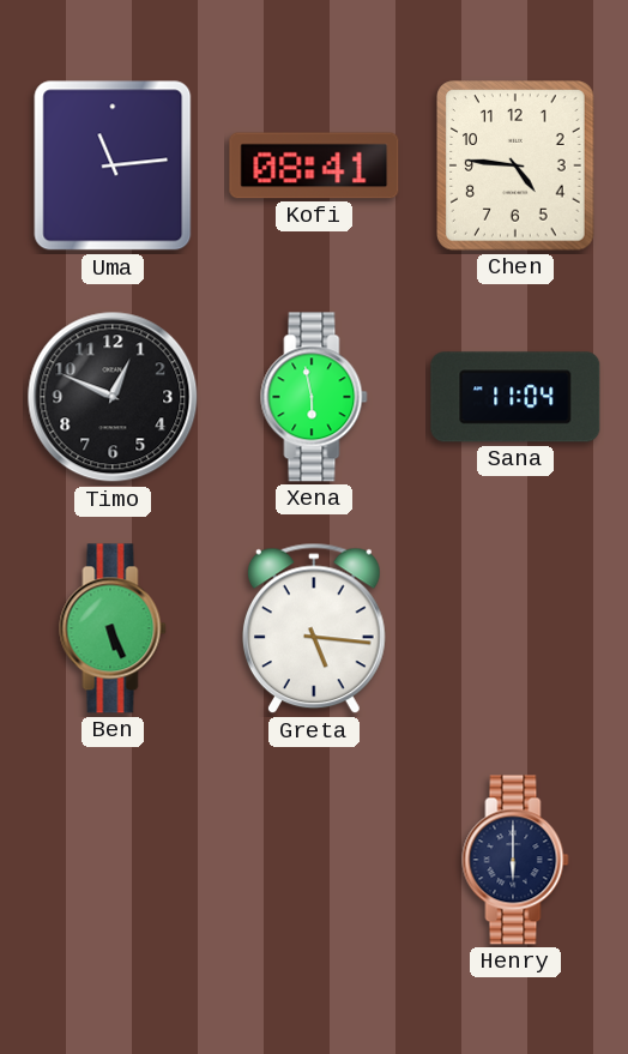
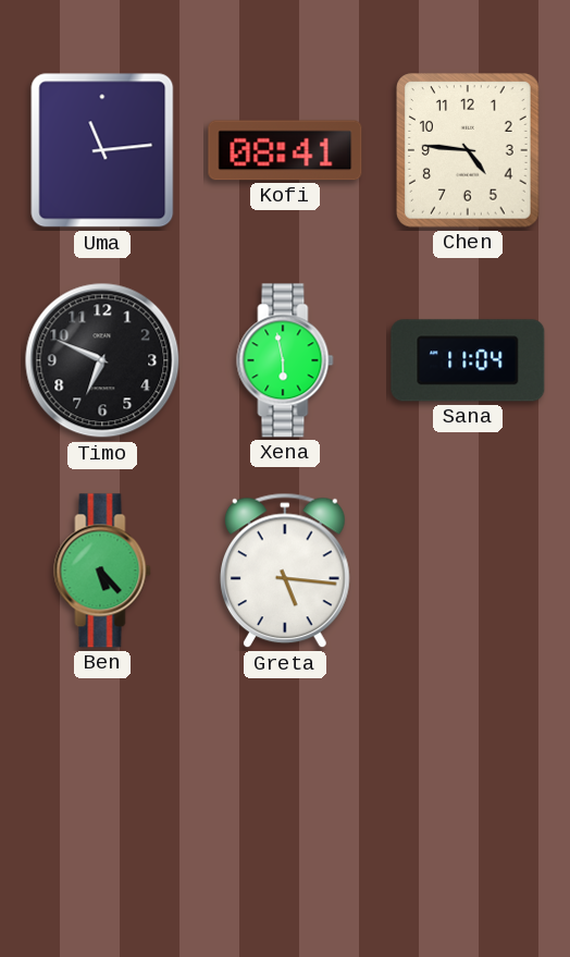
Timo: 12:49 -> 6:49
Ben: 5:26 -> 5:23
Henry: 6:00 -> none
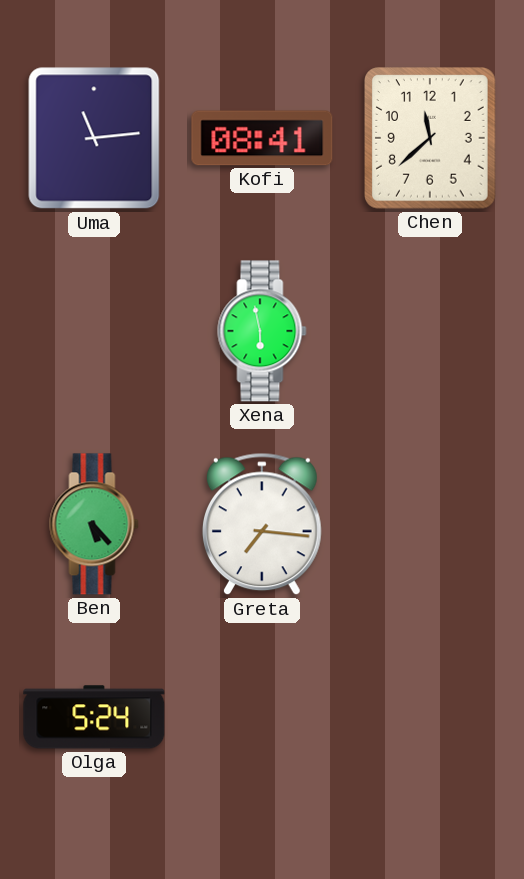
Chen: 4:46 -> 11:38
Timo: 6:49 -> none
Sana: 11:04 -> none
Greta: 5:16 -> 7:16
Olga: none -> 5:24
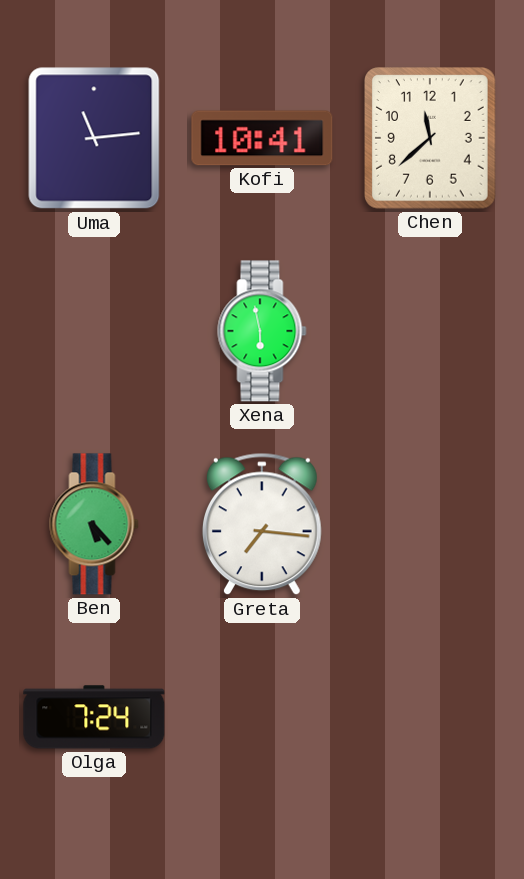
Kofi: 08:41 -> 10:41
Olga: 5:24 -> 7:24
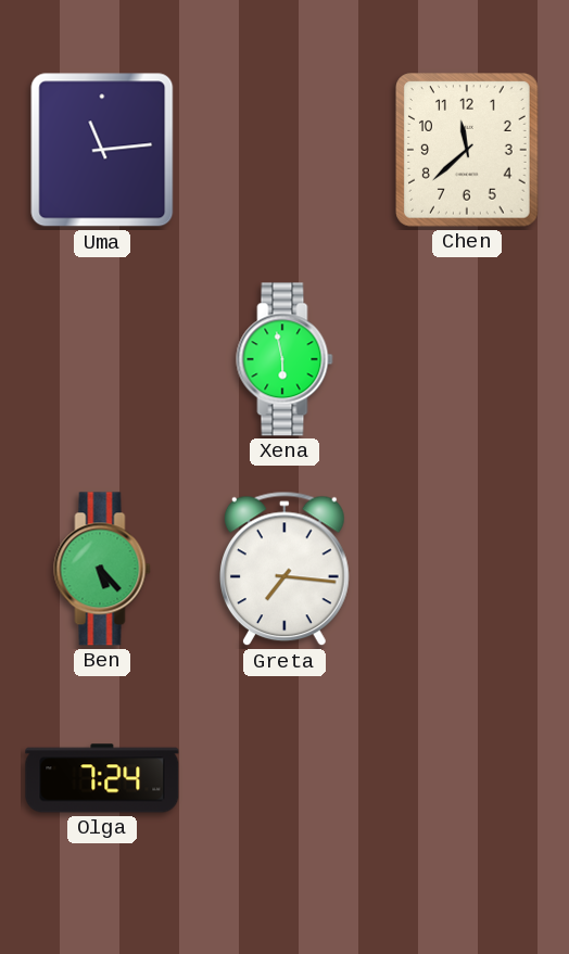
Kofi: 10:41 -> none
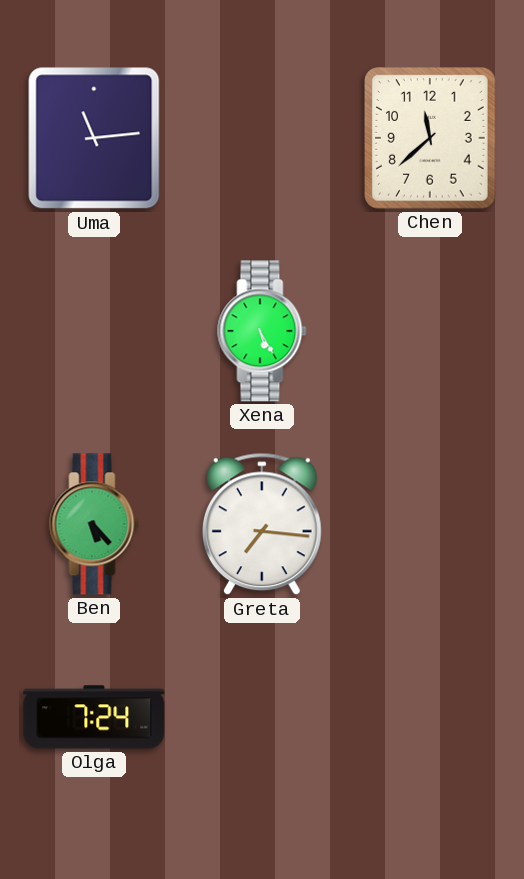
Xena: 5:58 -> 5:25
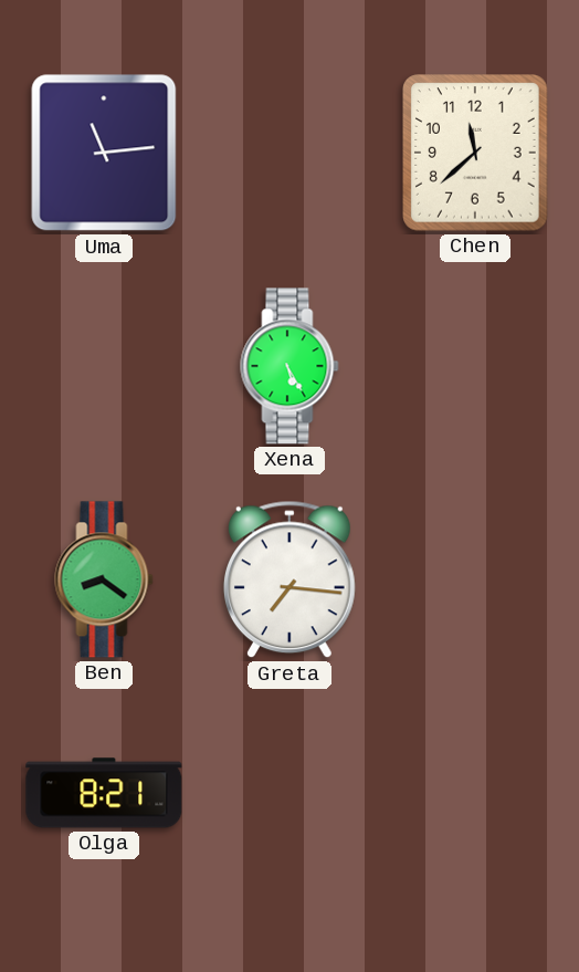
Ben: 5:23 -> 8:21
Olga: 7:24 -> 8:21
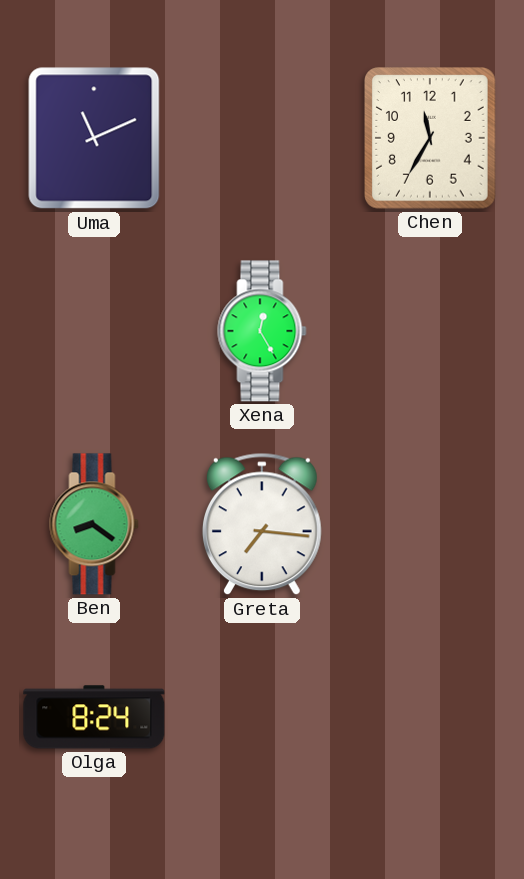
Uma: 11:14 -> 11:11
Chen: 11:38 -> 11:35
Xena: 5:25 -> 12:25
Olga: 8:21 -> 8:24
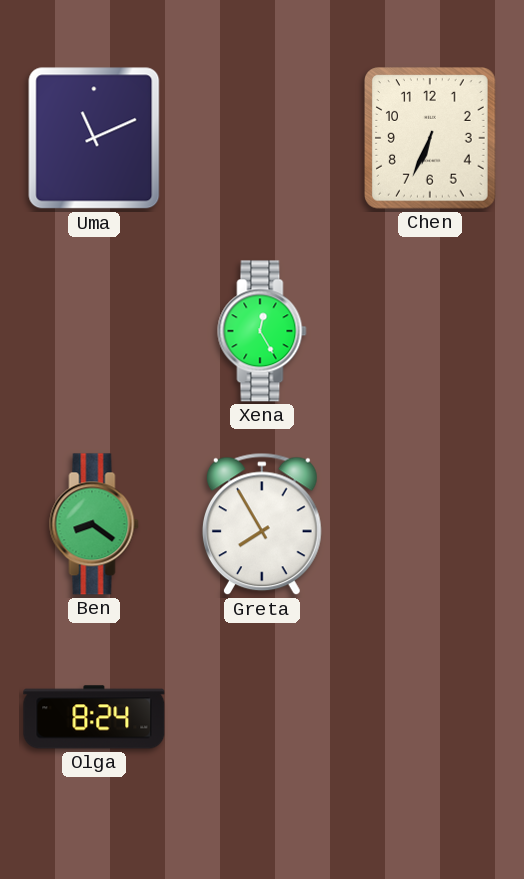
Chen: 11:35 -> 6:34
Greta: 7:16 -> 7:55
